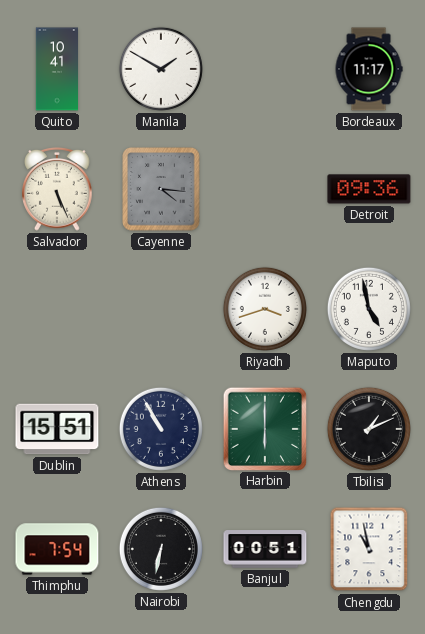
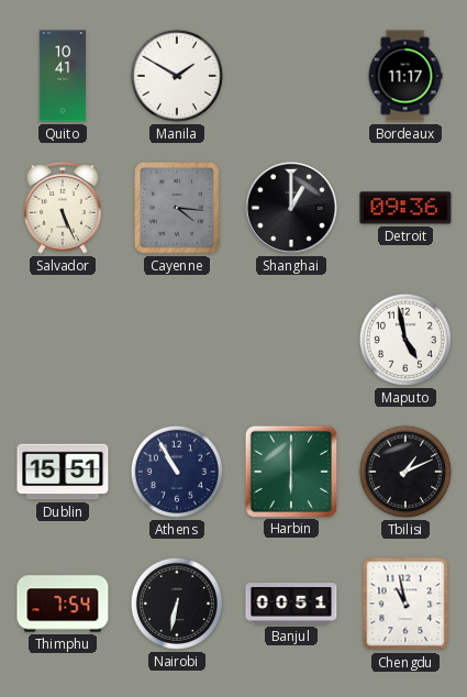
Shanghai: none -> 1:00
Riyadh: 3:42 -> none
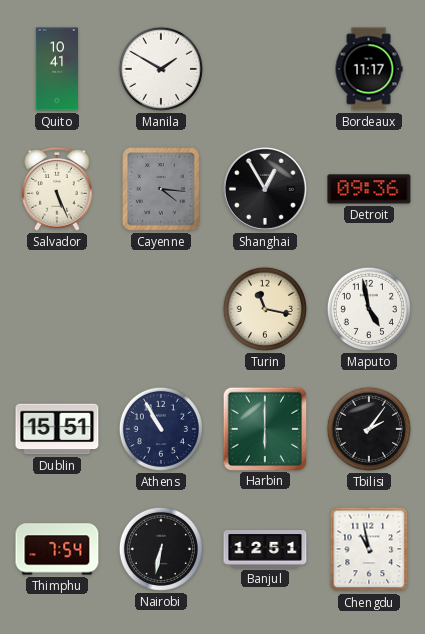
Shanghai: 1:00 -> 12:55
Turin: none -> 11:17
Tbilisi: 1:11 -> 2:06
Banjul: 00:51 -> 12:51
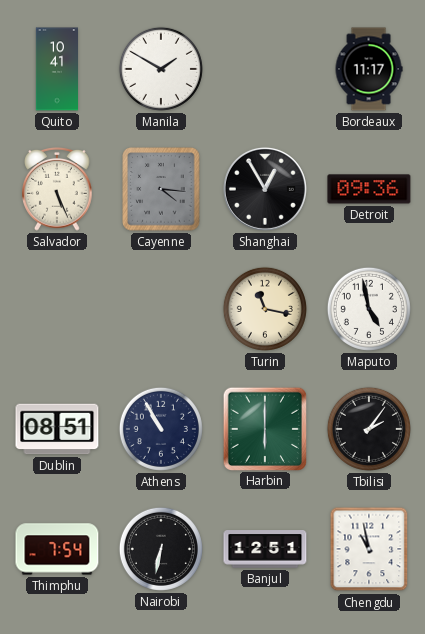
Dublin: 15:51 -> 08:51
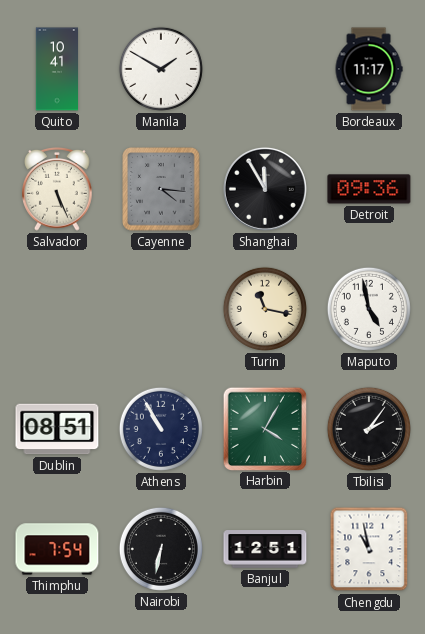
Shanghai: 12:55 -> 11:55
Harbin: 6:00 -> 4:05
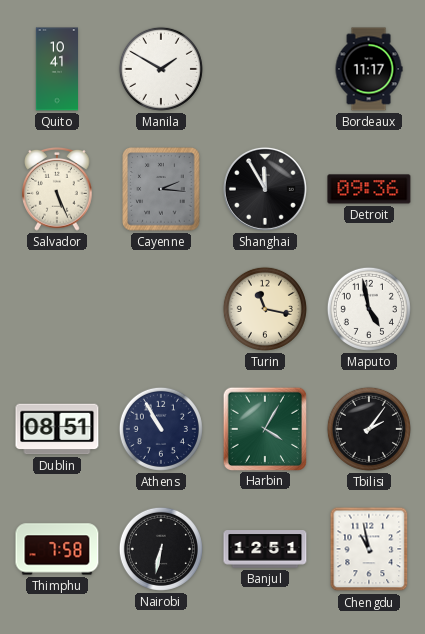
Cayenne: 4:16 -> 2:16
Thimphu: 7:54 -> 7:58
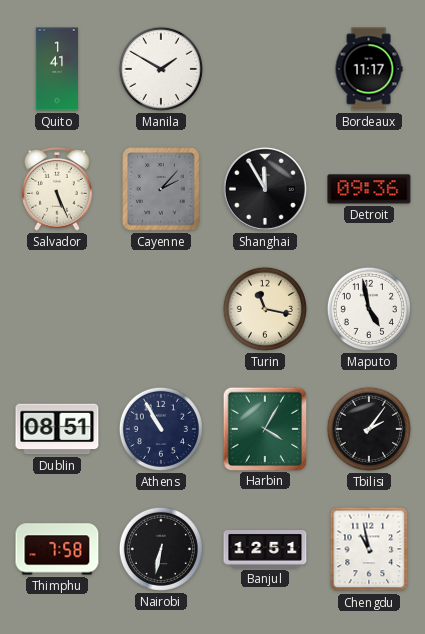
Quito: 10:41 -> 1:41
Cayenne: 2:16 -> 2:07
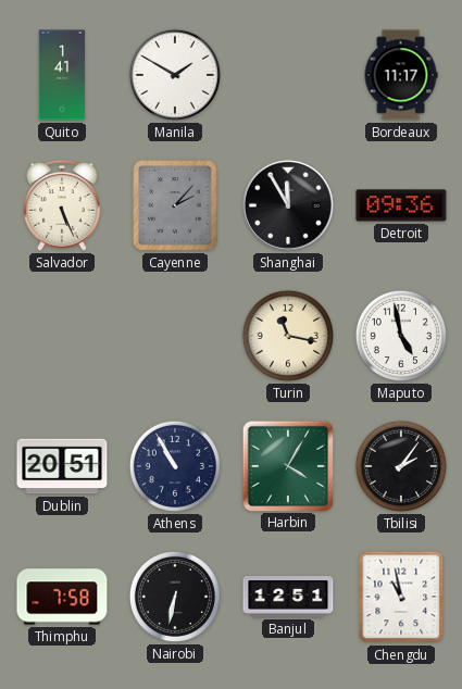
Dublin: 08:51 -> 20:51
